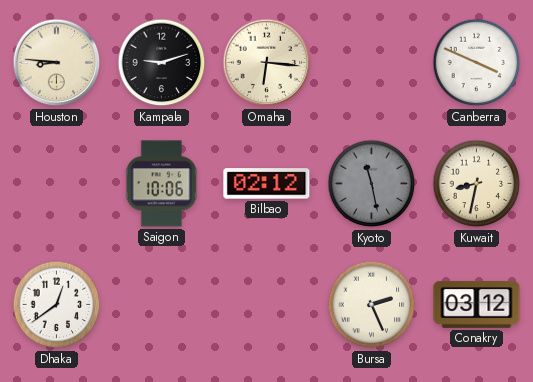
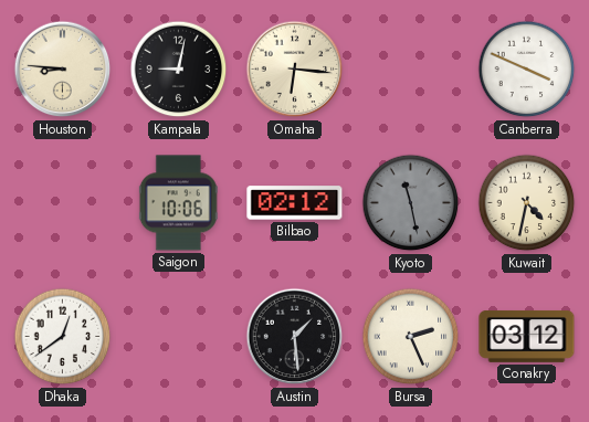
Kampala: 9:12 -> 9:02
Kuwait: 8:32 -> 4:32
Austin: none -> 1:29
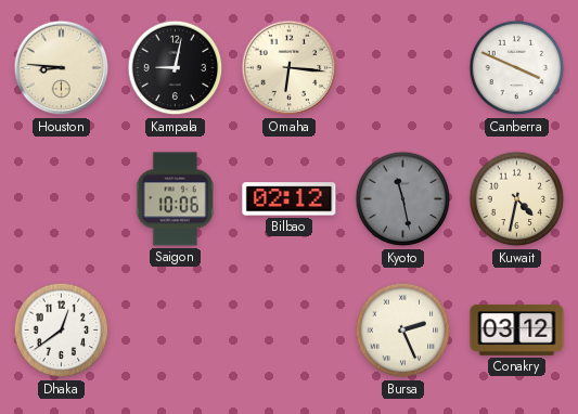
Austin: 1:29 -> none
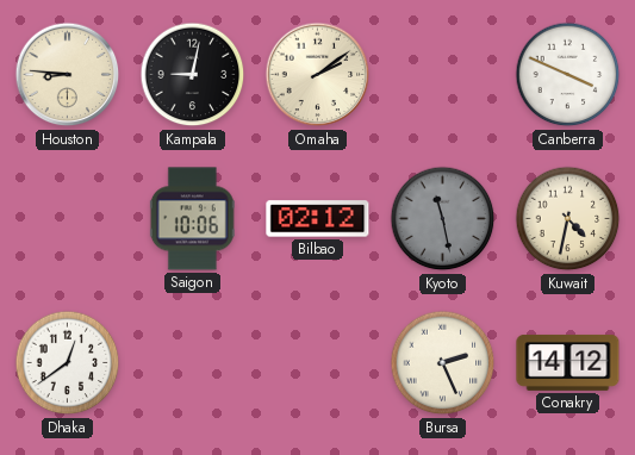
Omaha: 6:16 -> 2:09
Conakry: 03:12 -> 14:12
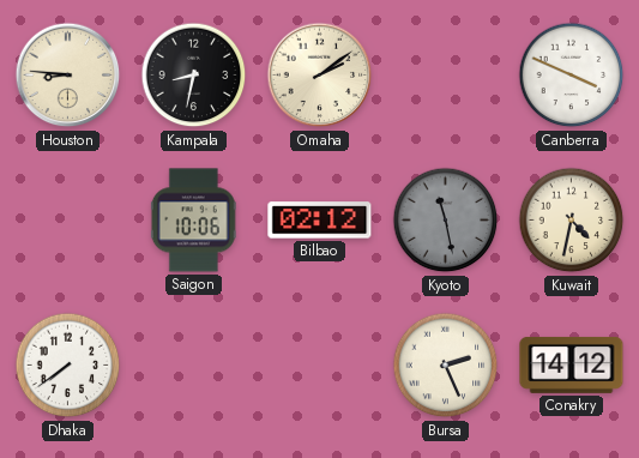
Kampala: 9:02 -> 8:32
Dhaka: 12:39 -> 7:39
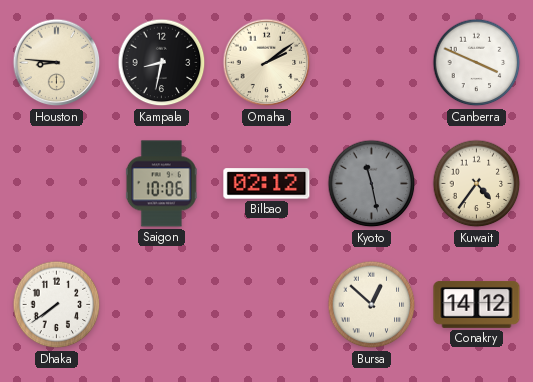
Kuwait: 4:32 -> 4:36
Bursa: 2:26 -> 12:52
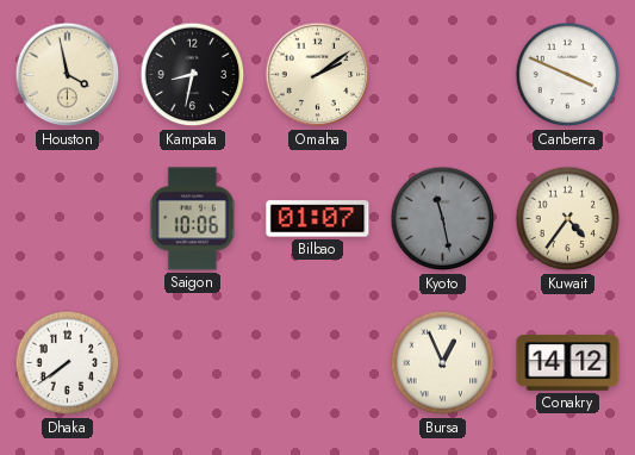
Houston: 8:46 -> 3:58
Bilbao: 02:12 -> 01:07
Bursa: 12:52 -> 12:56
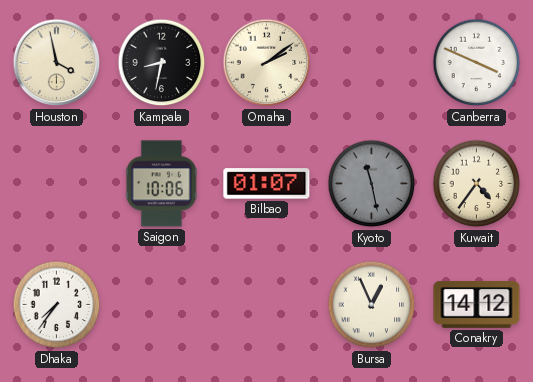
Dhaka: 7:39 -> 7:36
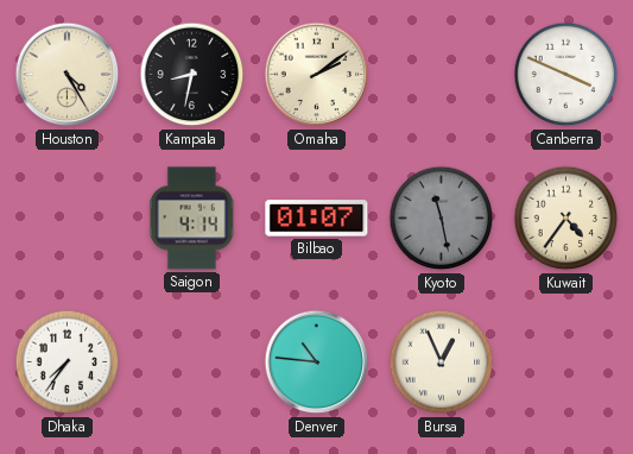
Houston: 3:58 -> 4:25
Saigon: 10:06 -> 4:14
Denver: none -> 10:46
Conakry: 14:12 -> none
